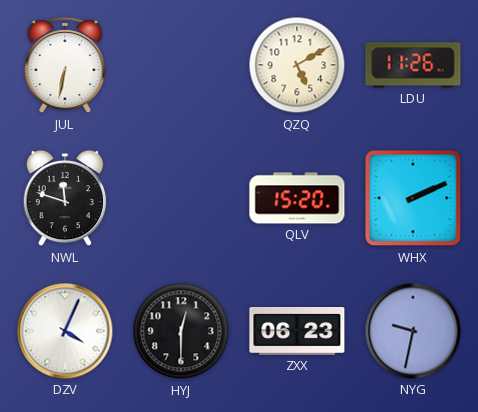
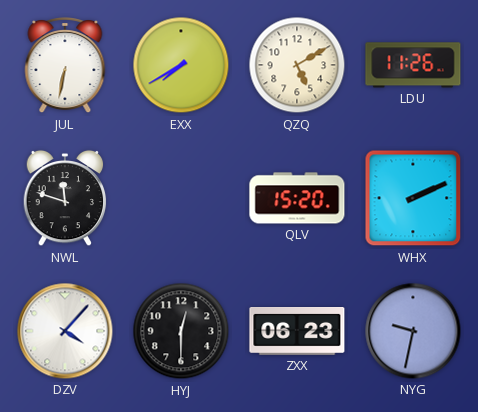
EXX: none -> 7:40
DZV: 4:04 -> 4:07
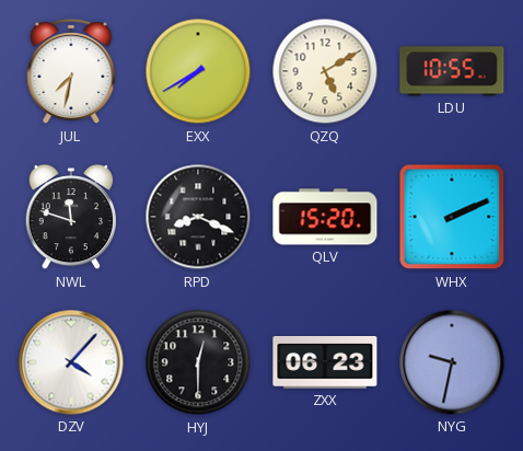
JUL: 6:32 -> 7:32
LDU: 11:26 -> 10:55
RPD: none -> 8:19
